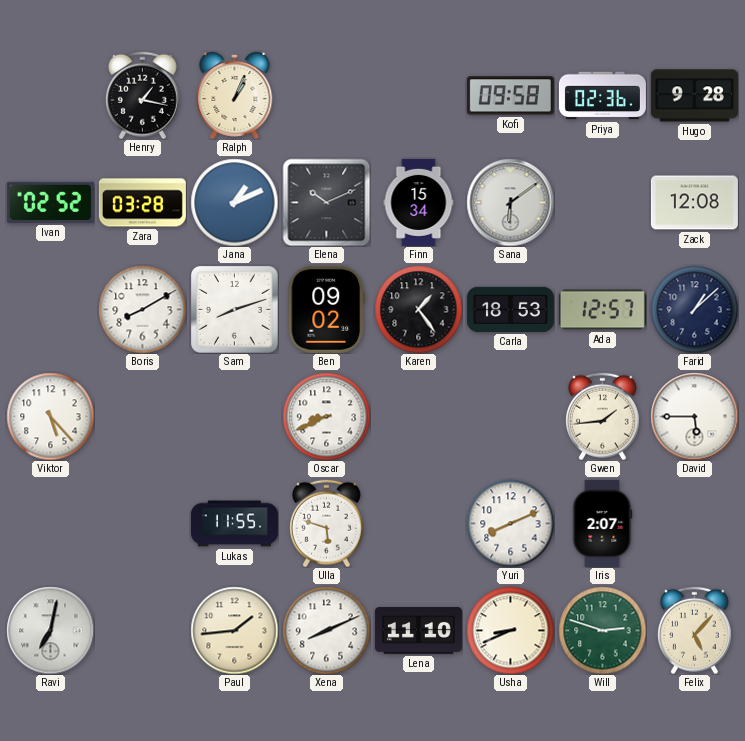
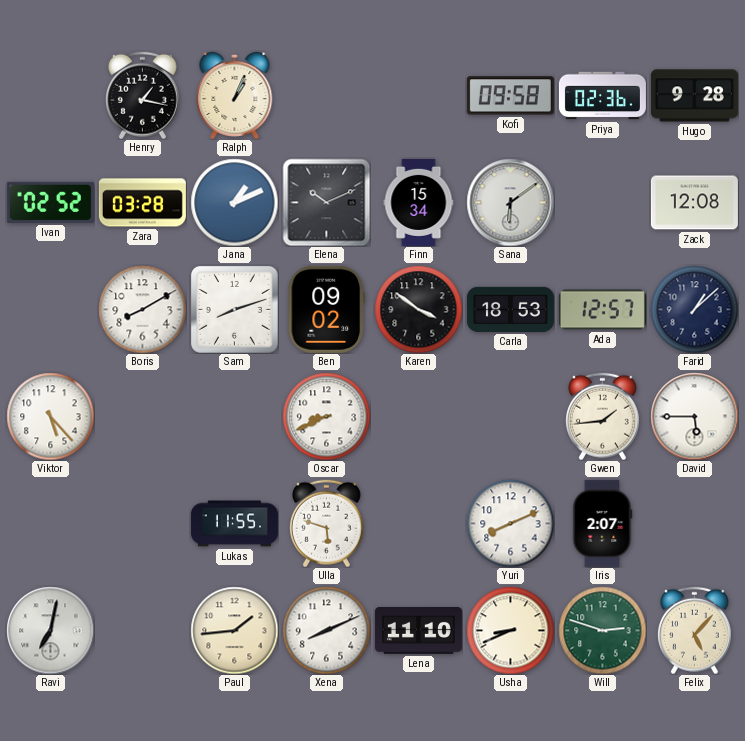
Karen: 1:24 -> 3:51
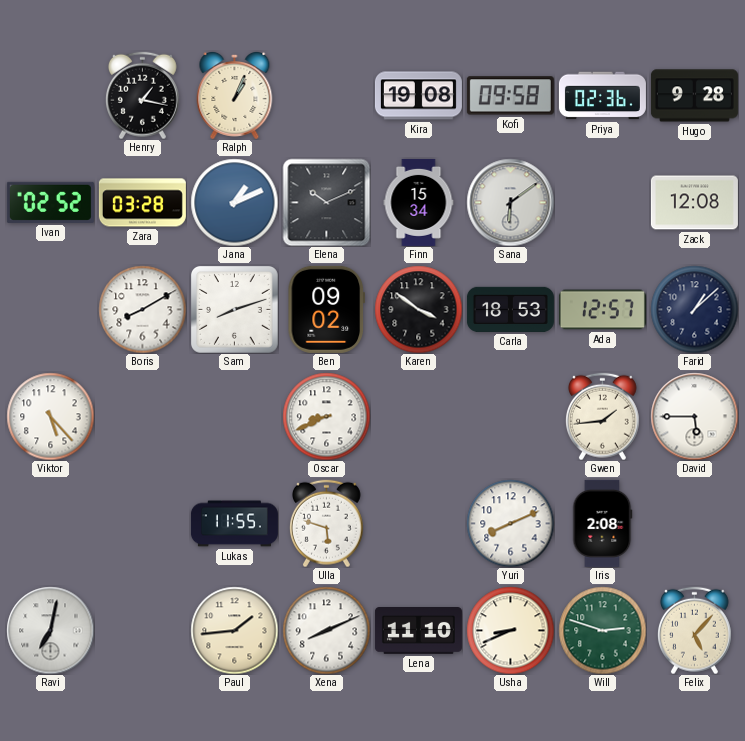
Kira: none -> 19:08
Iris: 2:07 -> 2:08
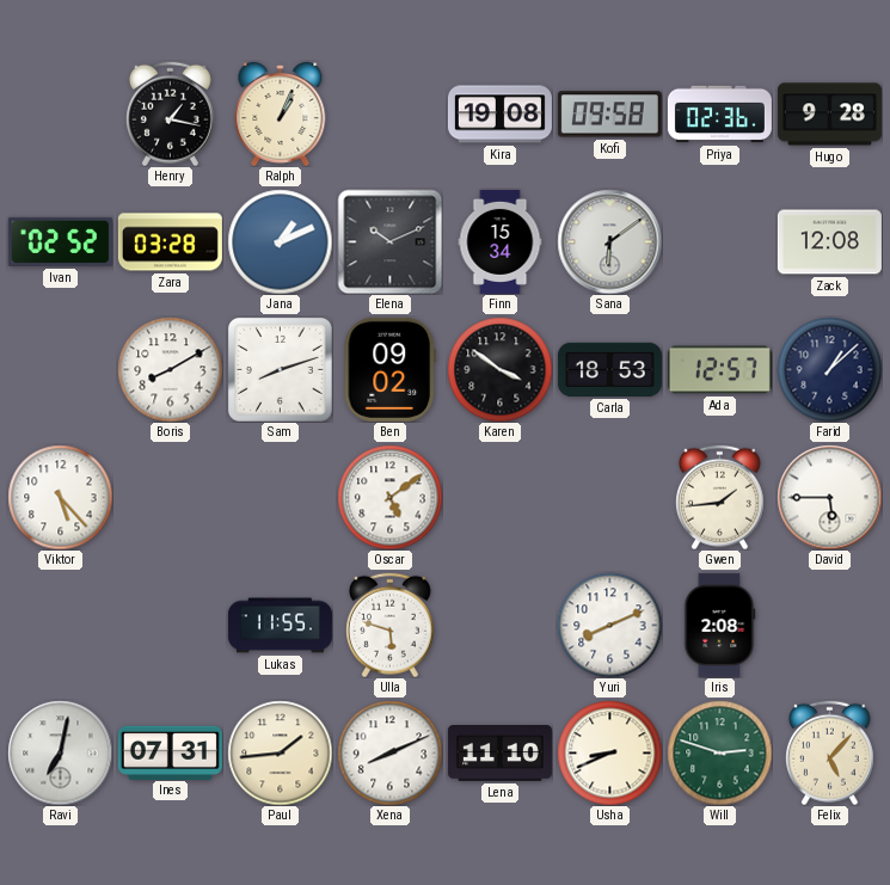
Oscar: 8:41 -> 5:09
Ines: none -> 07:31
